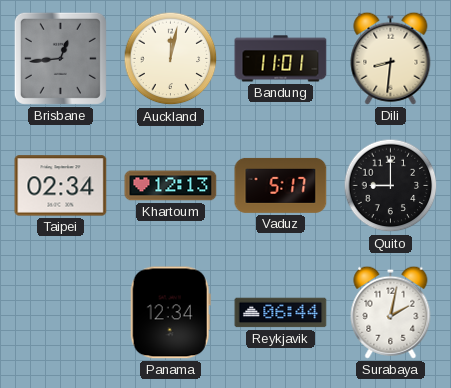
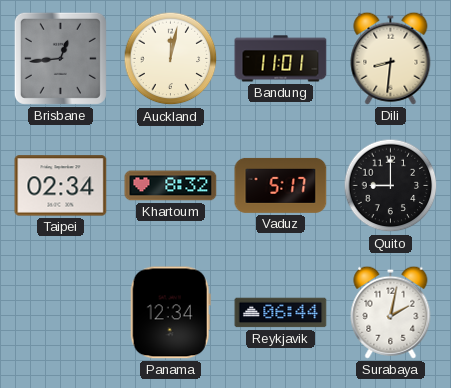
Khartoum: 12:13 -> 8:32
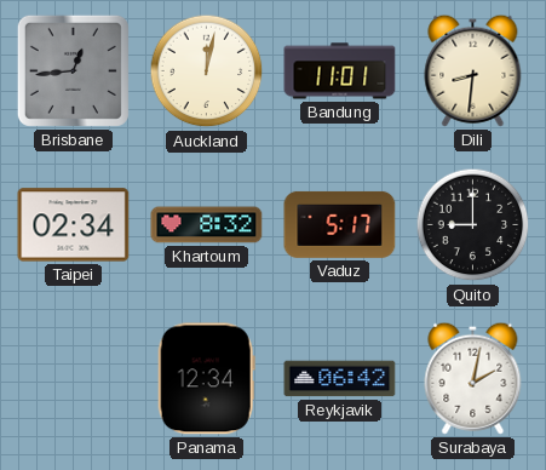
Reykjavik: 06:44 -> 06:42
